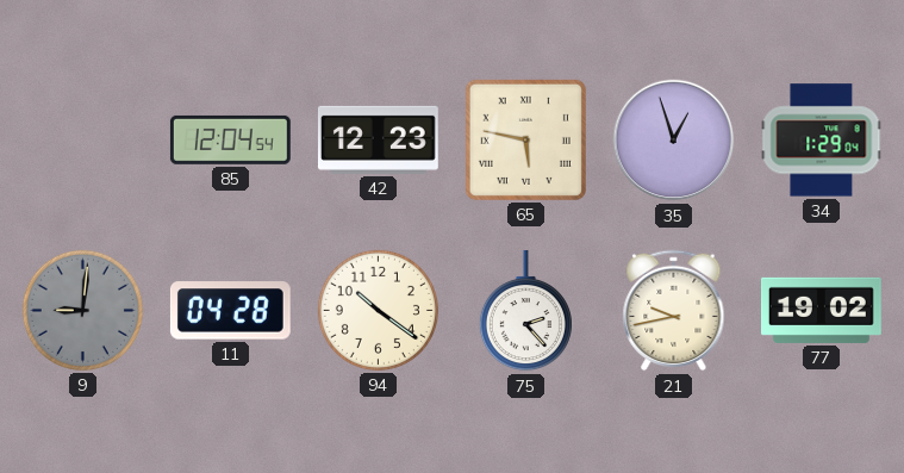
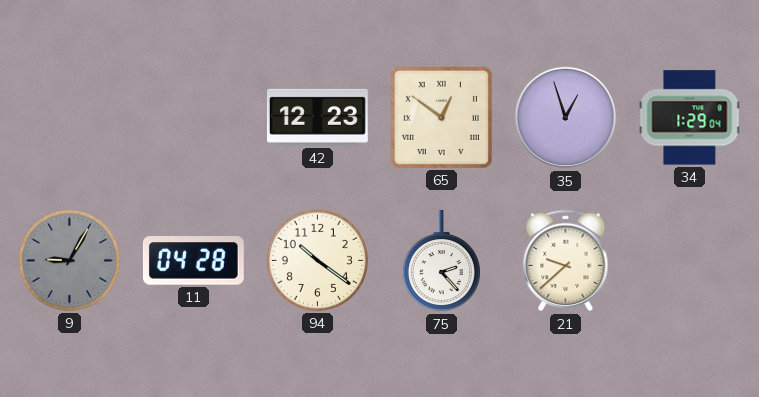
85: 12:04 -> none
65: 5:47 -> 12:51
9: 9:01 -> 9:05
21: 9:43 -> 9:38
77: 19:02 -> none
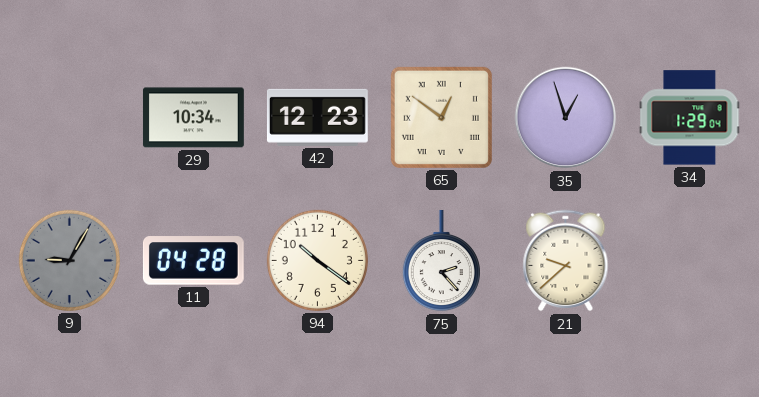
29: none -> 10:34
